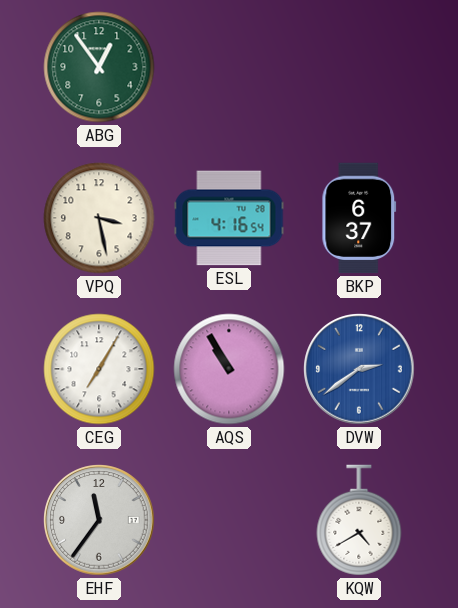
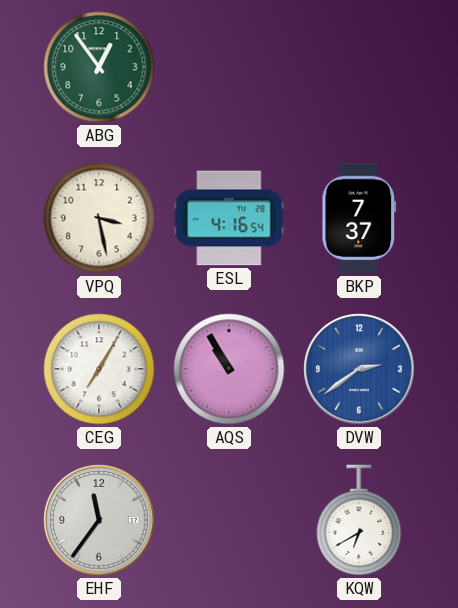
BKP: 6:37 -> 7:37
KQW: 4:40 -> 6:40
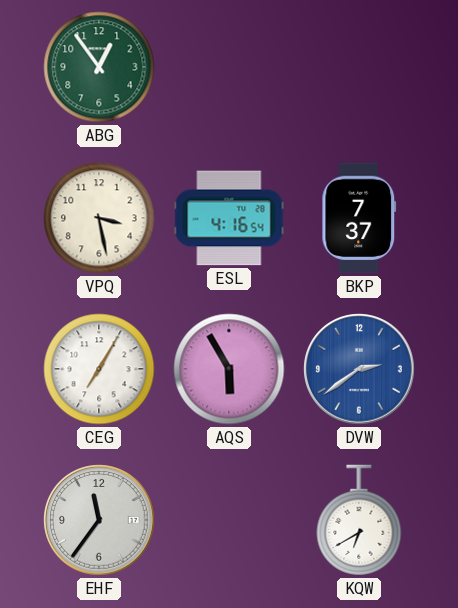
AQS: 10:55 -> 5:55
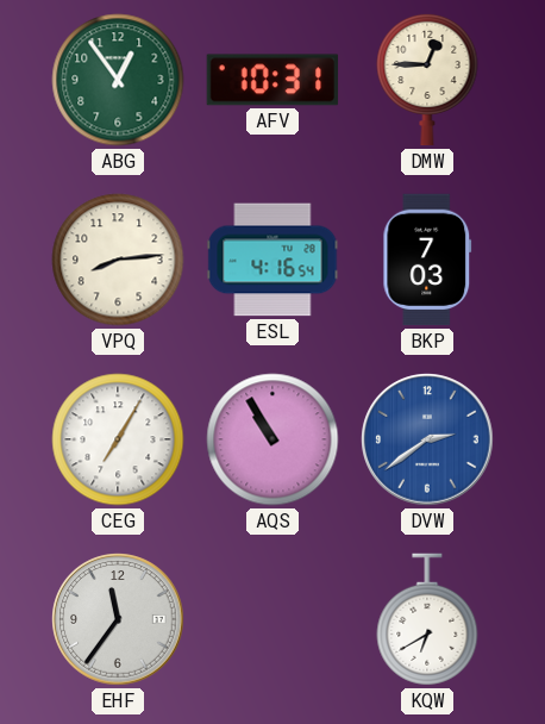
AFV: none -> 10:31
DMW: none -> 12:45
VPQ: 3:28 -> 8:14
BKP: 7:37 -> 7:03
AQS: 5:55 -> 10:55
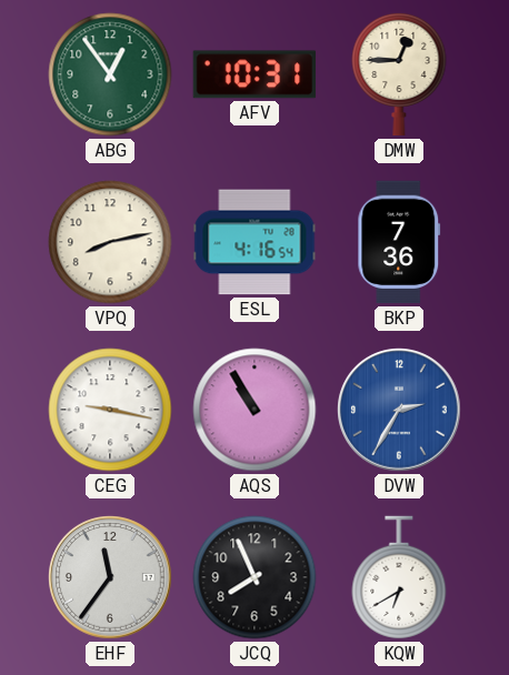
VPQ: 8:14 -> 8:13
BKP: 7:03 -> 7:36
CEG: 7:05 -> 9:17
DVW: 2:39 -> 2:35
JCQ: none -> 7:56
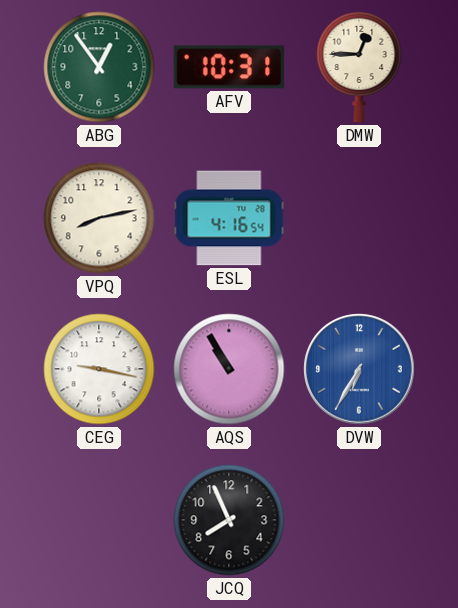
BKP: 7:36 -> none
DVW: 2:35 -> 6:35
EHF: 11:36 -> none
KQW: 6:40 -> none
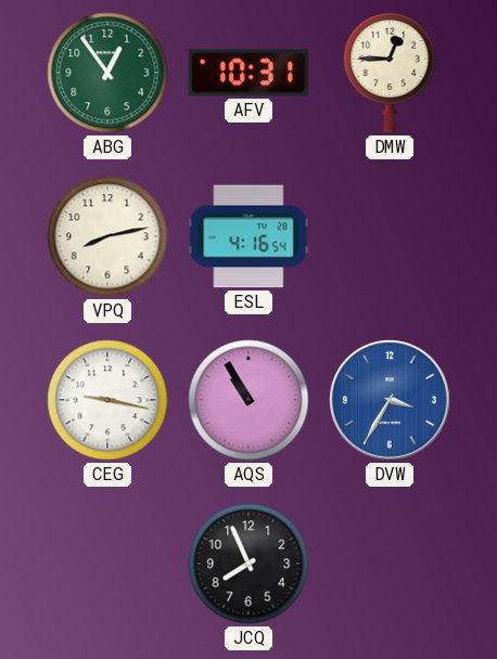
DVW: 6:35 -> 3:35
